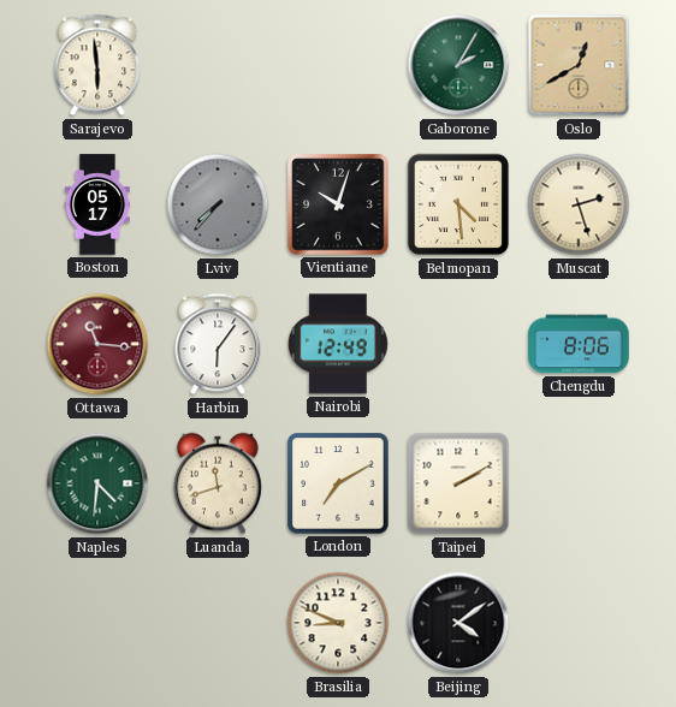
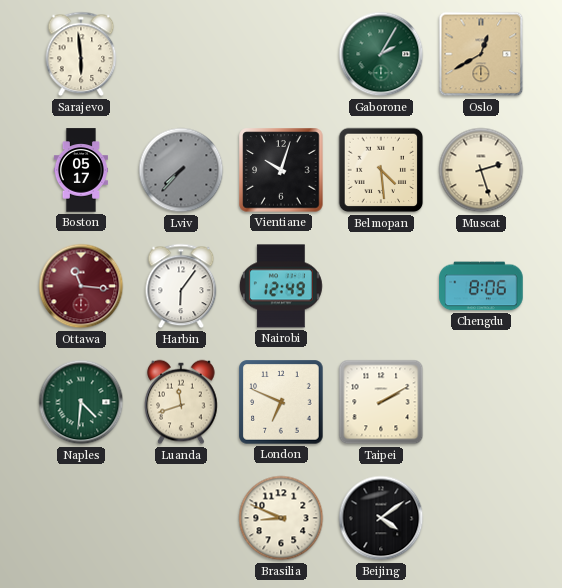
London: 7:10 -> 6:49
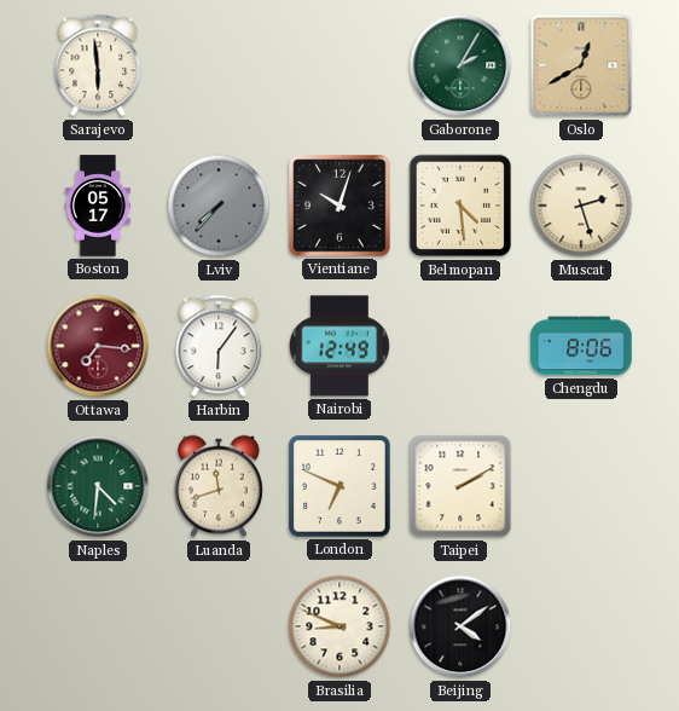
Ottawa: 11:16 -> 7:16
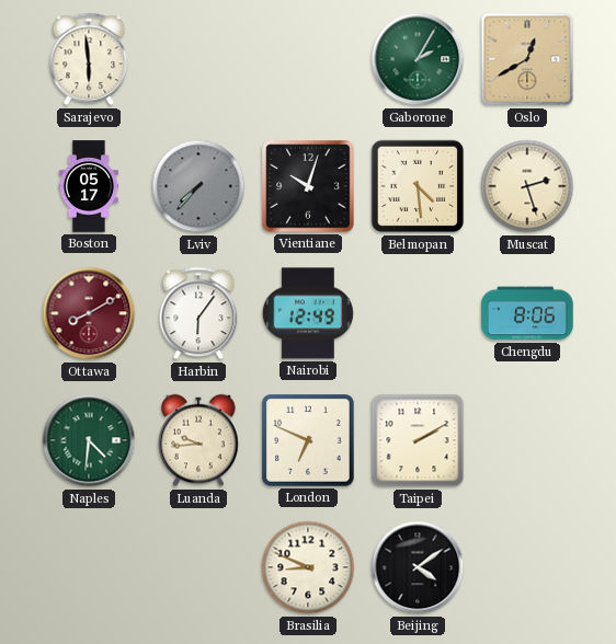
Ottawa: 7:16 -> 8:10
Luanda: 11:42 -> 9:44
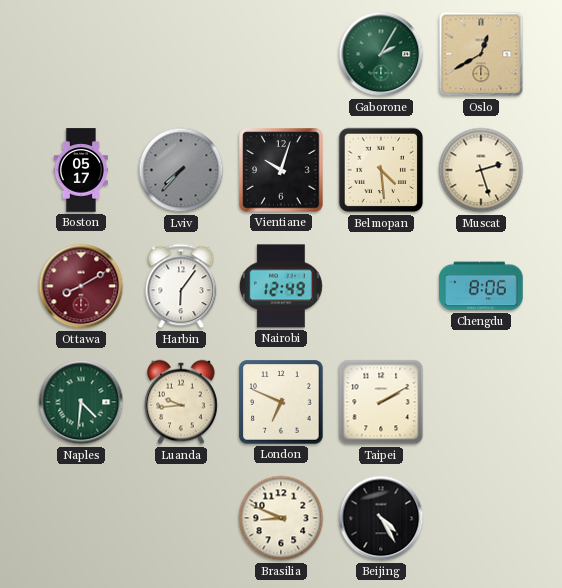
Sarajevo: 5:59 -> none
Beijing: 4:09 -> 4:25
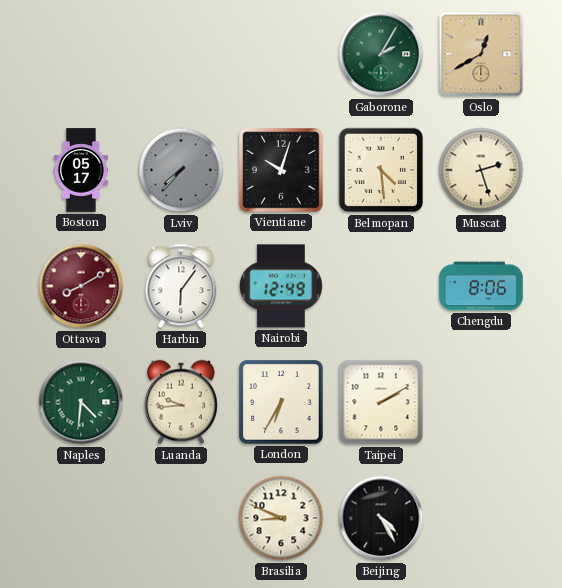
London: 6:49 -> 6:35
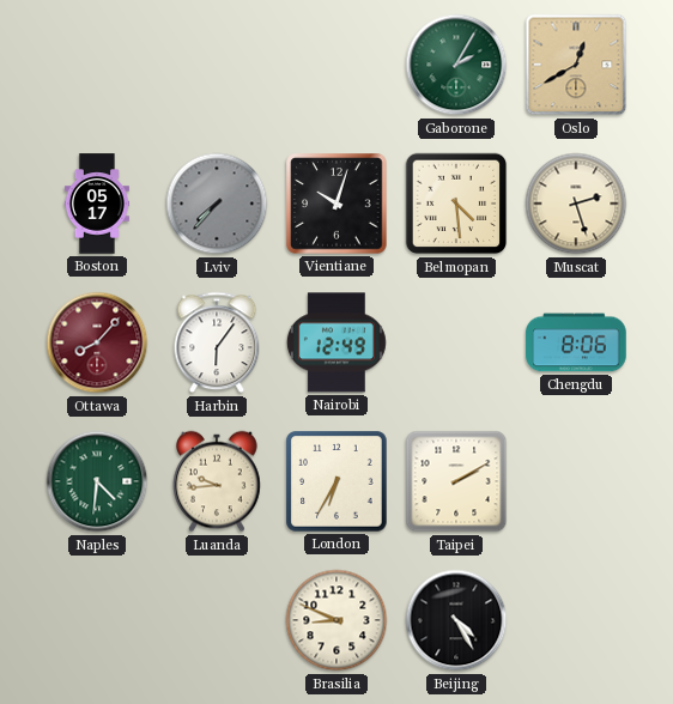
Ottawa: 8:10 -> 8:07
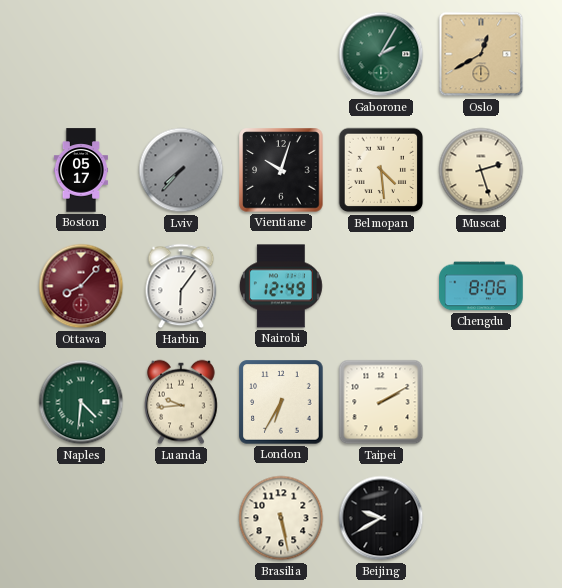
Brasilia: 8:49 -> 5:28
Beijing: 4:25 -> 9:40
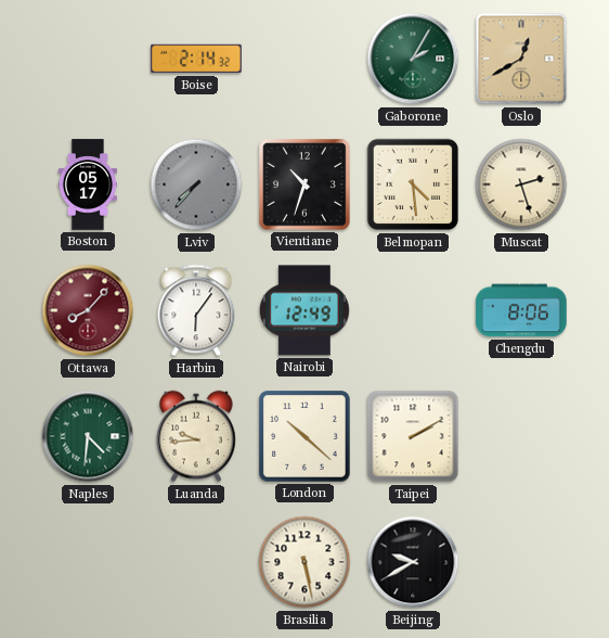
Boise: none -> 2:14
Vientiane: 10:03 -> 10:33
London: 6:35 -> 10:22
